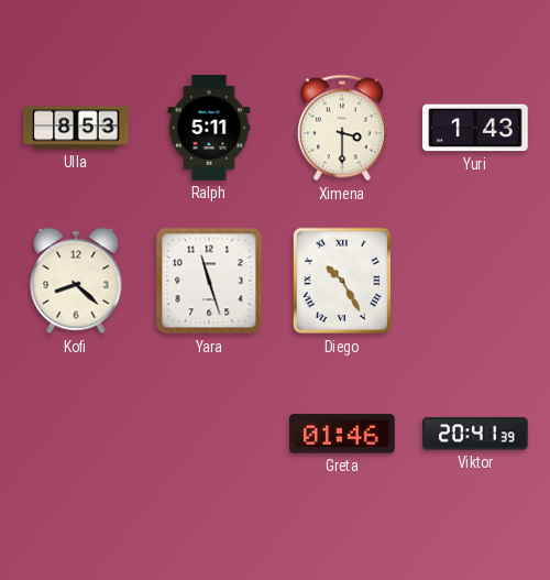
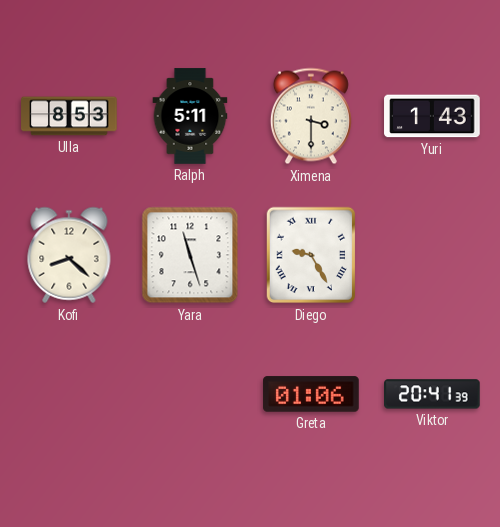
Diego: 10:25 -> 9:25
Greta: 01:46 -> 01:06
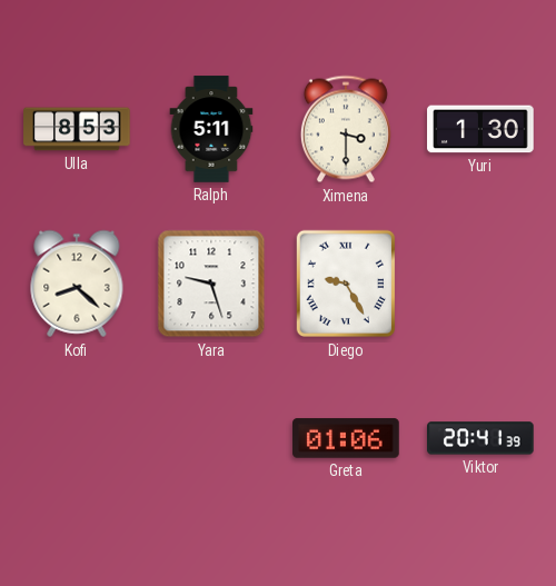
Yuri: 1:43 -> 1:30
Yara: 11:27 -> 9:27
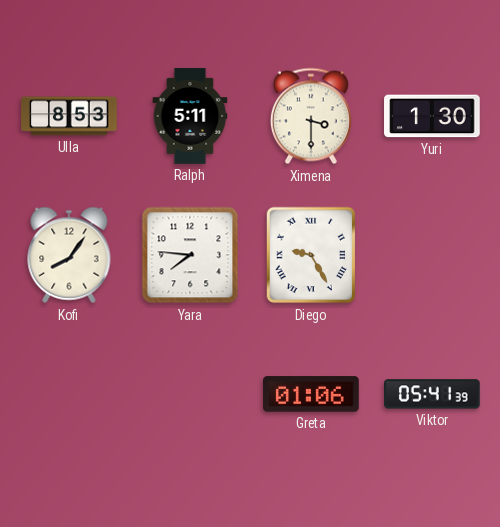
Kofi: 8:22 -> 8:06
Yara: 9:27 -> 7:46
Viktor: 20:41 -> 05:41
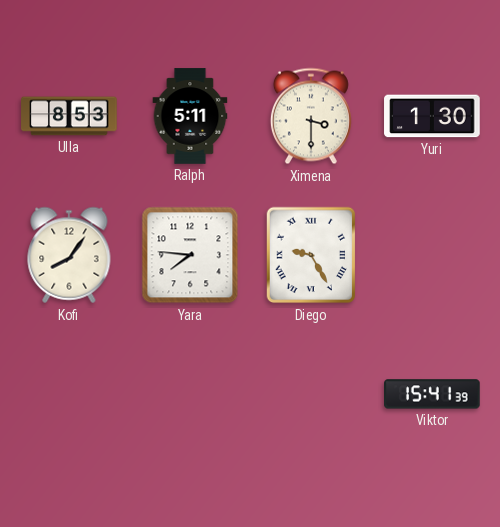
Greta: 01:06 -> none
Viktor: 05:41 -> 15:41
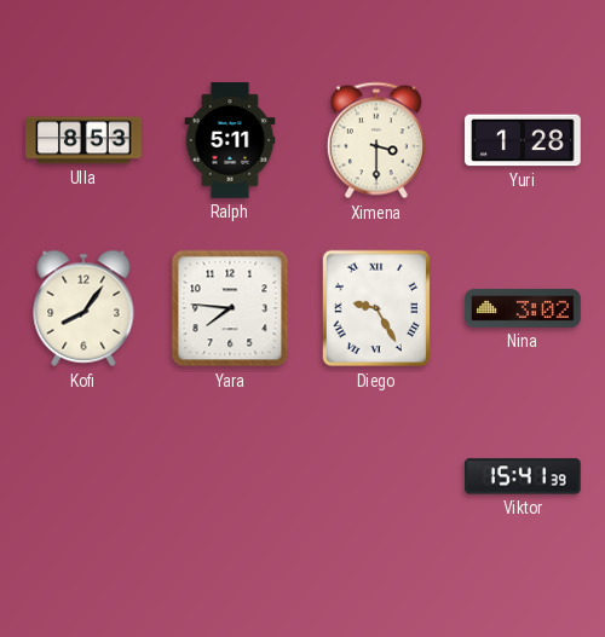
Yuri: 1:30 -> 1:28
Nina: none -> 3:02
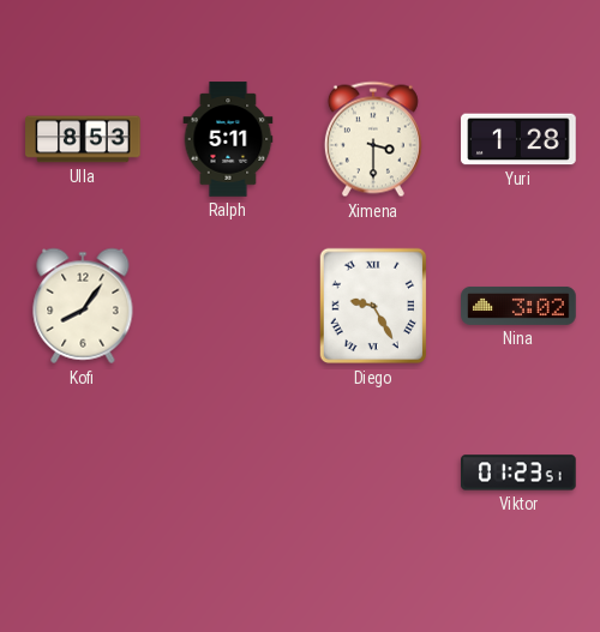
Yara: 7:46 -> none
Viktor: 15:41 -> 01:23
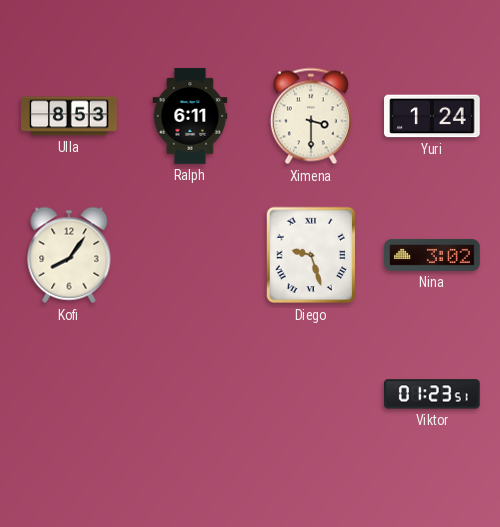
Ralph: 5:11 -> 6:11
Yuri: 1:28 -> 1:24
Diego: 9:25 -> 9:27
